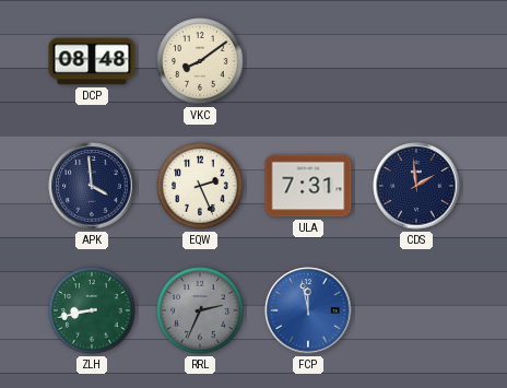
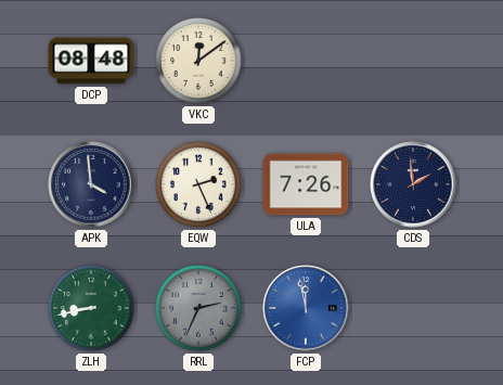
VKC: 8:09 -> 12:09
ULA: 7:31 -> 7:26
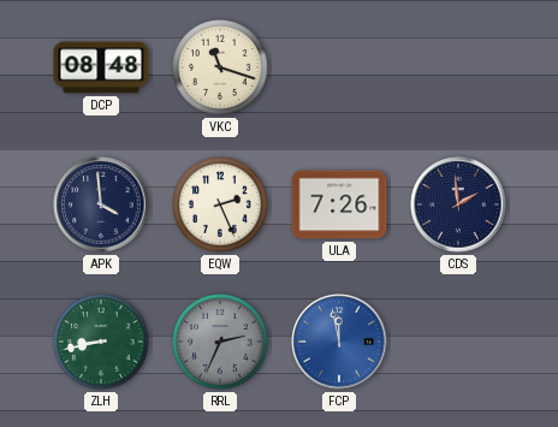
VKC: 12:09 -> 11:18
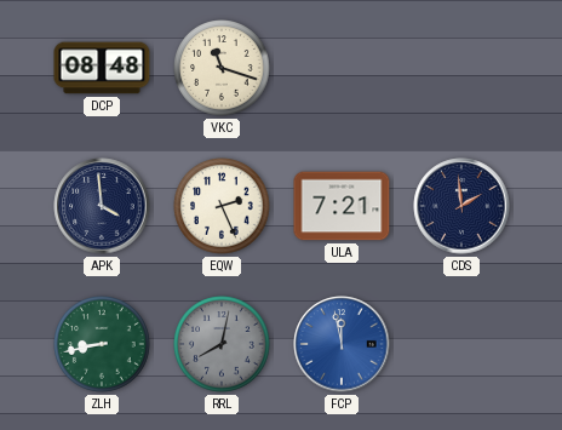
ULA: 7:26 -> 7:21
RRL: 2:34 -> 8:02
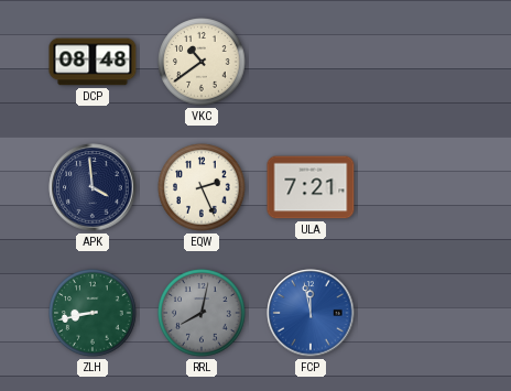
VKC: 11:18 -> 10:39
CDS: 1:59 -> none
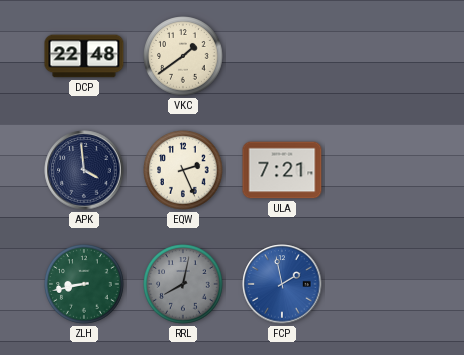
DCP: 08:48 -> 22:48
VKC: 10:39 -> 1:39
FCP: 11:58 -> 1:58
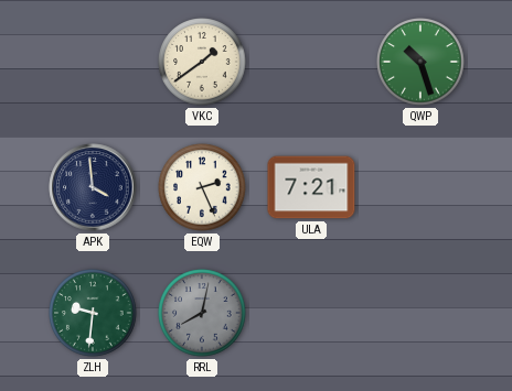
DCP: 22:48 -> none
QWP: none -> 10:27
ZLH: 8:43 -> 9:31
FCP: 1:58 -> none
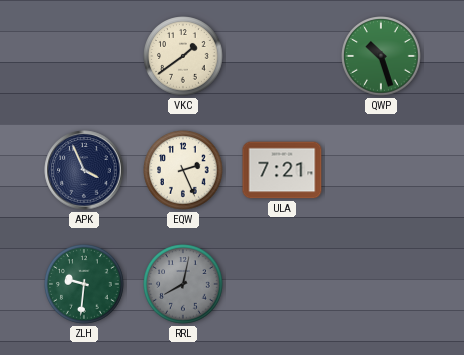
APK: 3:59 -> 3:56
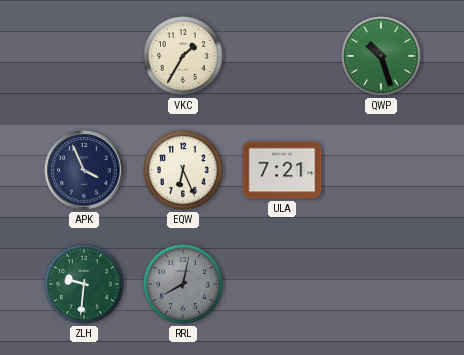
VKC: 1:39 -> 1:35
EQW: 2:26 -> 6:26
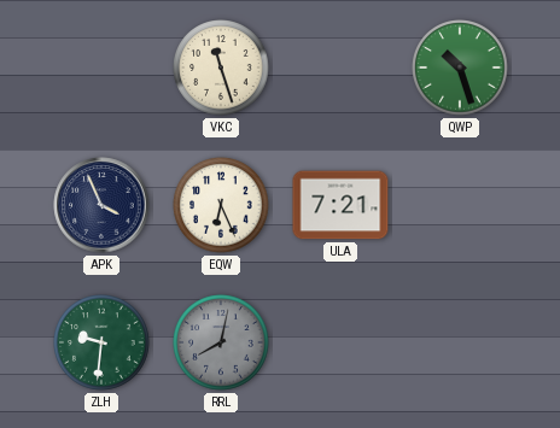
VKC: 1:35 -> 11:27
